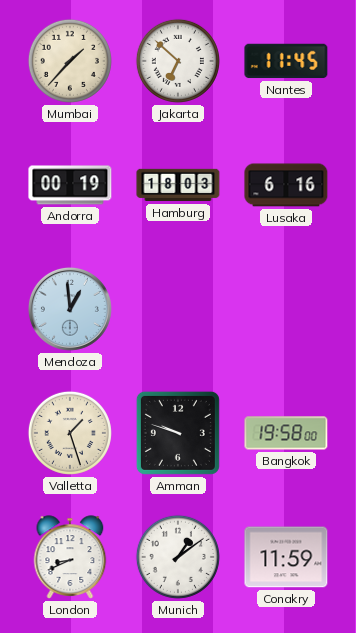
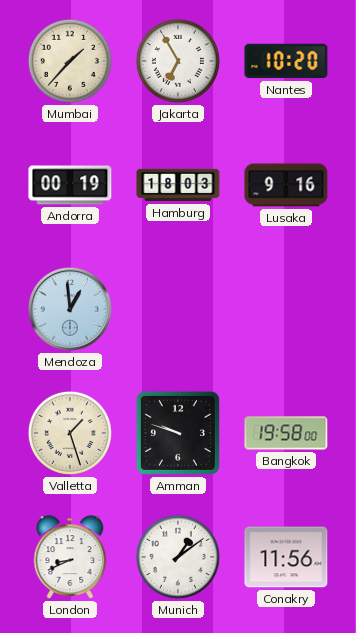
Jakarta: 6:52 -> 6:55
Nantes: 11:45 -> 10:20
Lusaka: 6:16 -> 9:16
Conakry: 11:59 -> 11:56
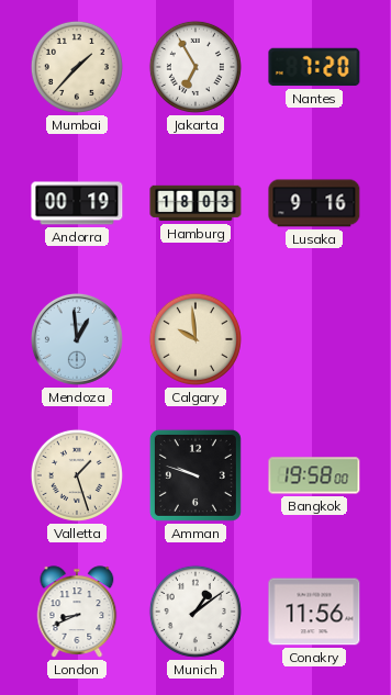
Nantes: 10:20 -> 7:20
Calgary: none -> 9:59
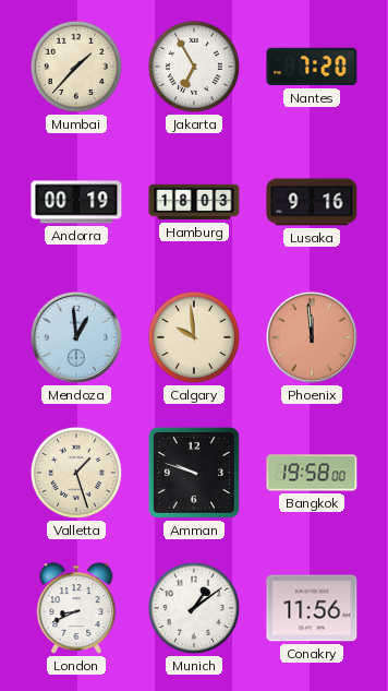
Phoenix: none -> 11:59
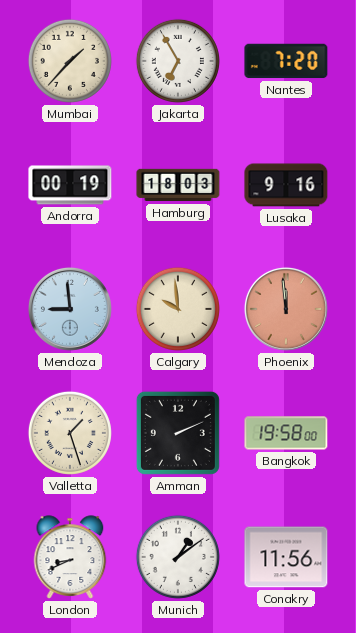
Mendoza: 12:59 -> 8:59
Amman: 9:48 -> 2:11
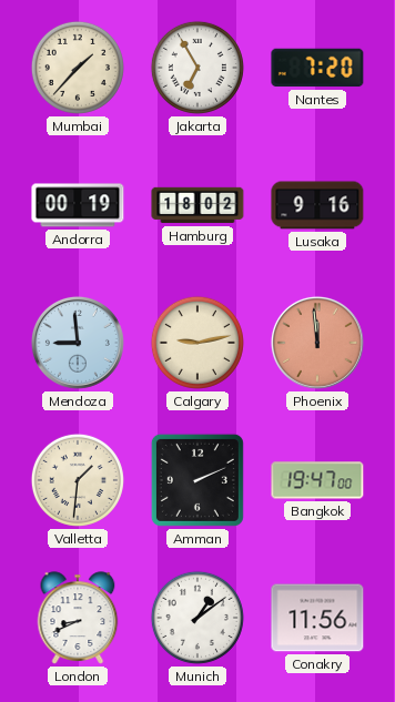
Hamburg: 18:03 -> 18:02
Calgary: 9:59 -> 9:13
Valletta: 1:27 -> 1:31
Bangkok: 19:58 -> 19:47
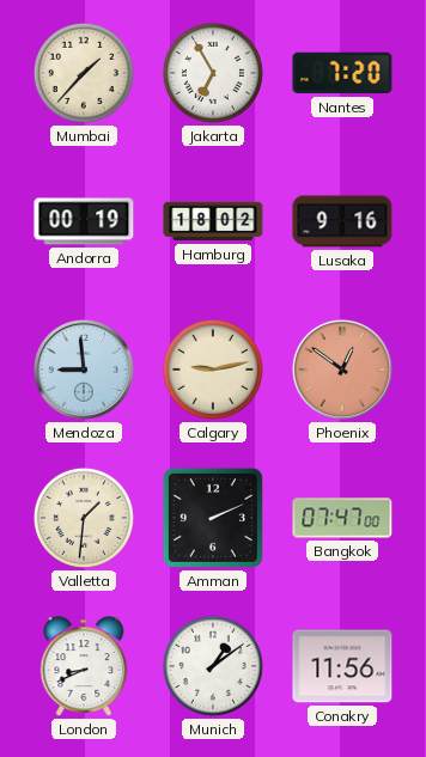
Phoenix: 11:59 -> 12:51
Bangkok: 19:47 -> 07:47
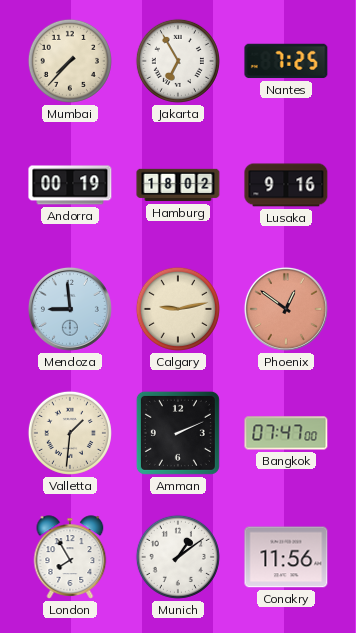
Mumbai: 1:37 -> 7:37
Nantes: 7:20 -> 7:25
London: 8:41 -> 7:55
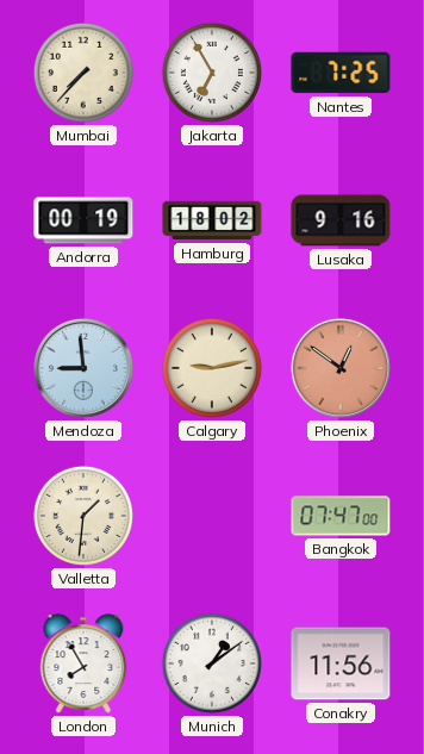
Amman: 2:11 -> none
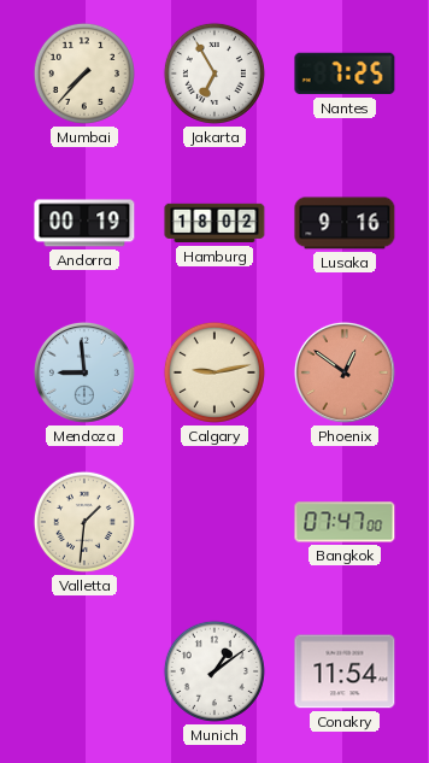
London: 7:55 -> none
Conakry: 11:56 -> 11:54
